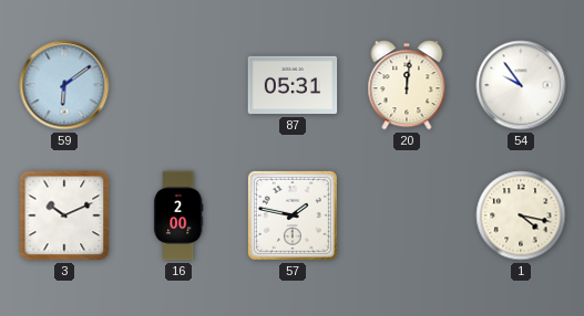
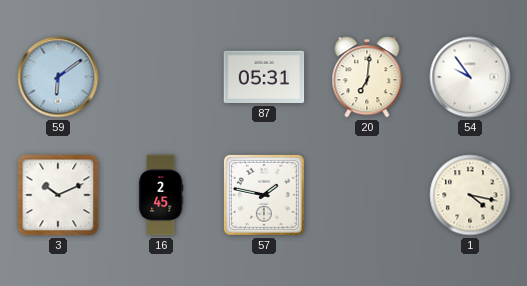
20: 12:01 -> 7:01
16: 2:00 -> 2:45
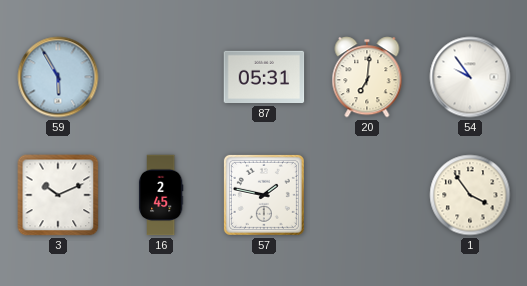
59: 6:09 -> 5:55
1: 4:17 -> 3:54
